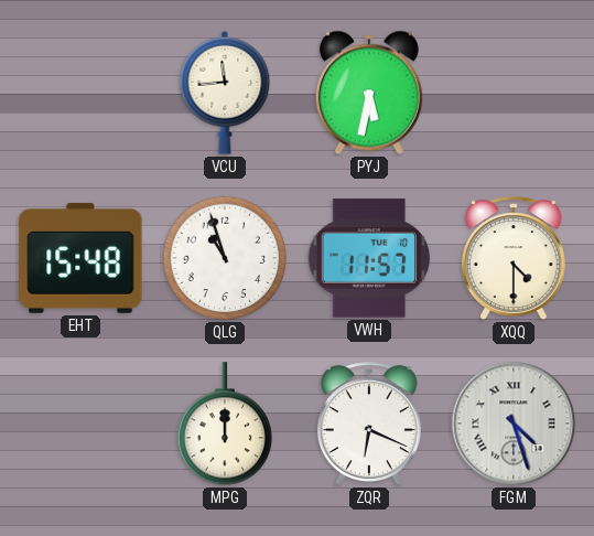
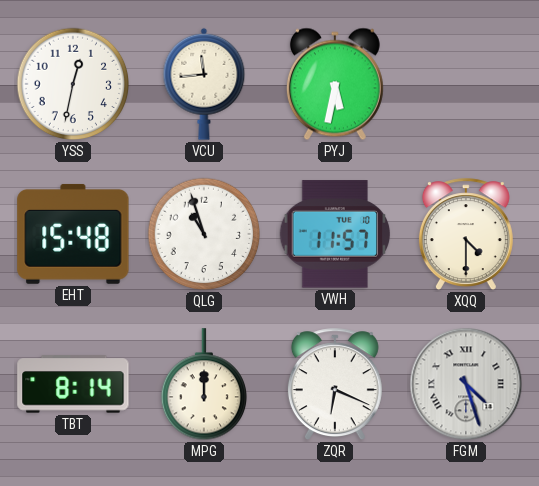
YSS: none -> 12:32
TBT: none -> 8:14
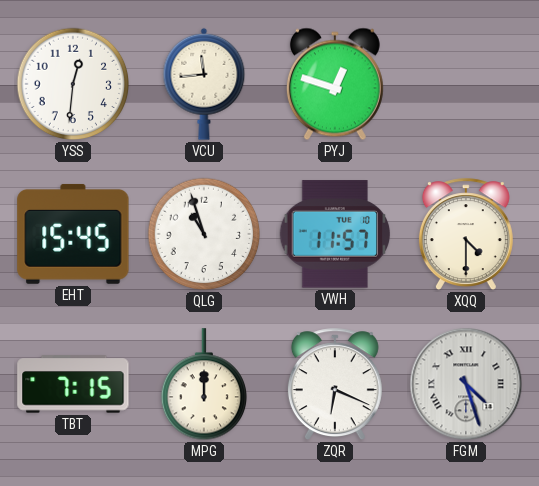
YSS: 12:32 -> 12:31
PYJ: 5:32 -> 12:48
EHT: 15:48 -> 15:45
TBT: 8:14 -> 7:15
